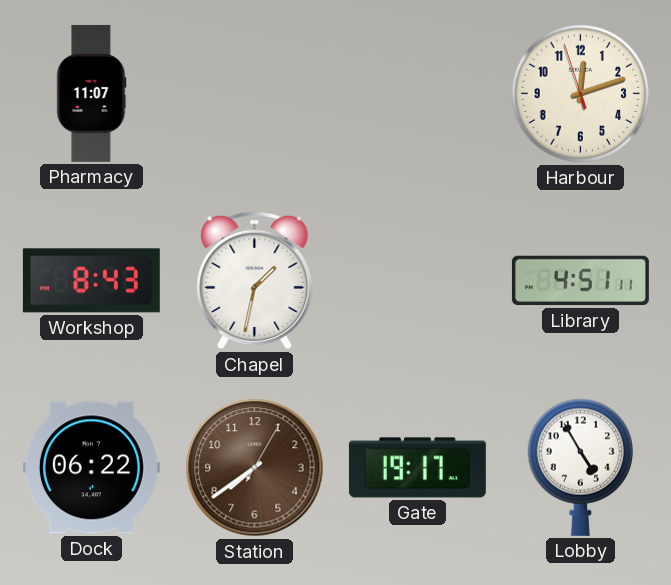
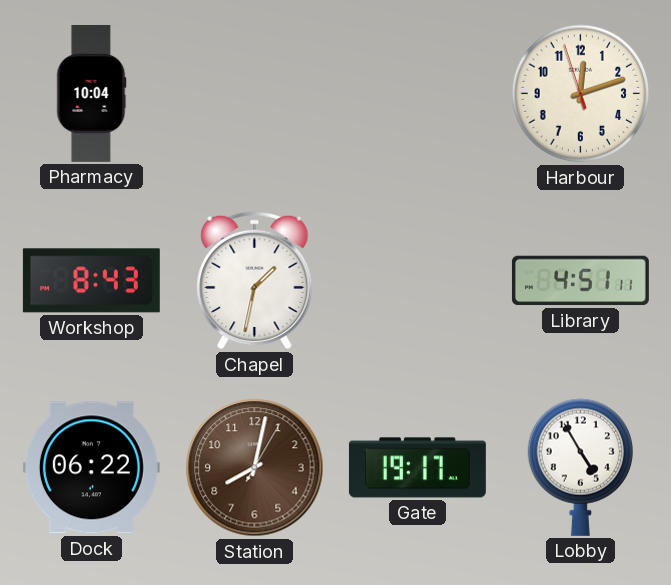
Pharmacy: 11:07 -> 10:04
Station: 7:39 -> 8:02
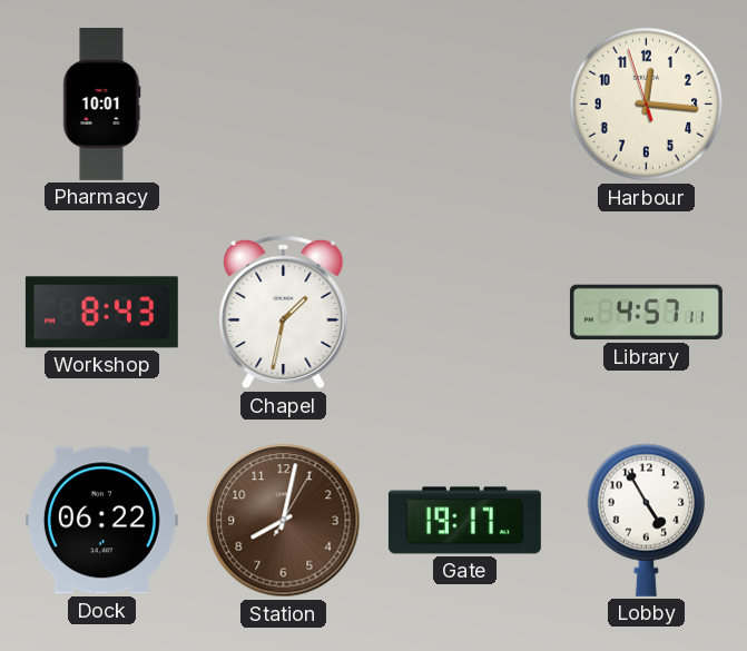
Pharmacy: 10:04 -> 10:01
Harbour: 12:11 -> 12:15
Library: 4:51 -> 4:57
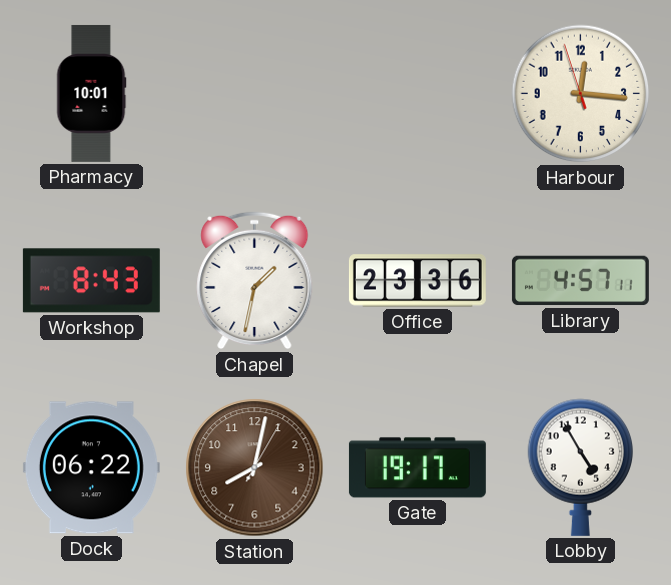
Office: none -> 23:36
